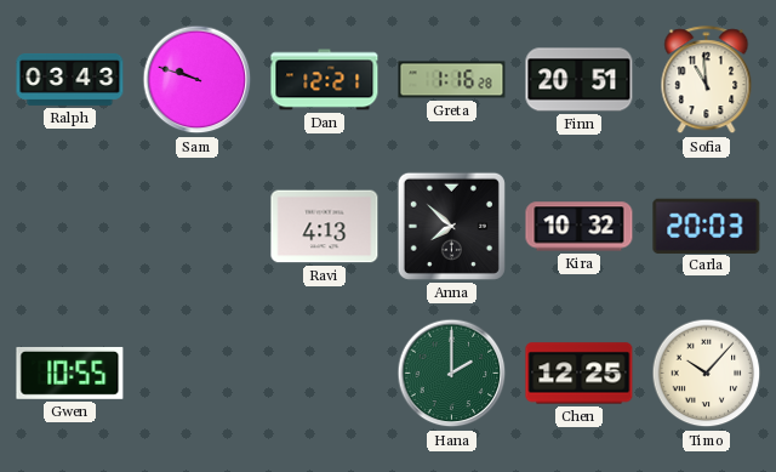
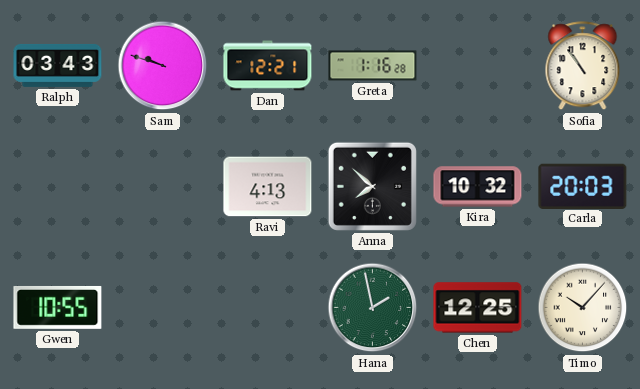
Finn: 20:51 -> none
Sofia: 10:59 -> 10:54
Hana: 2:00 -> 1:58
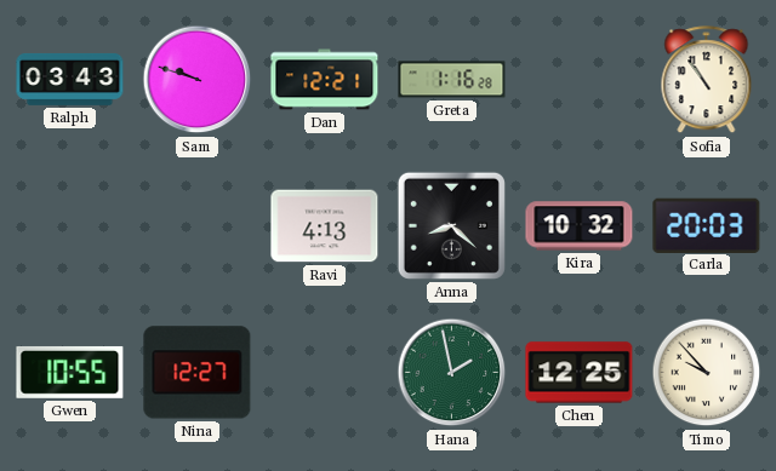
Anna: 7:52 -> 8:22
Nina: none -> 12:27
Timo: 10:07 -> 9:53
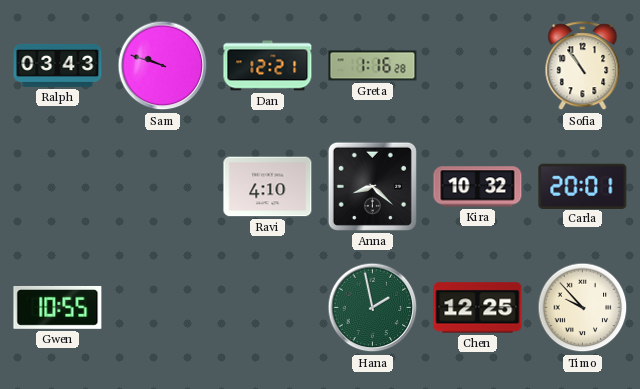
Ravi: 4:13 -> 4:10
Carla: 20:03 -> 20:01
Nina: 12:27 -> none
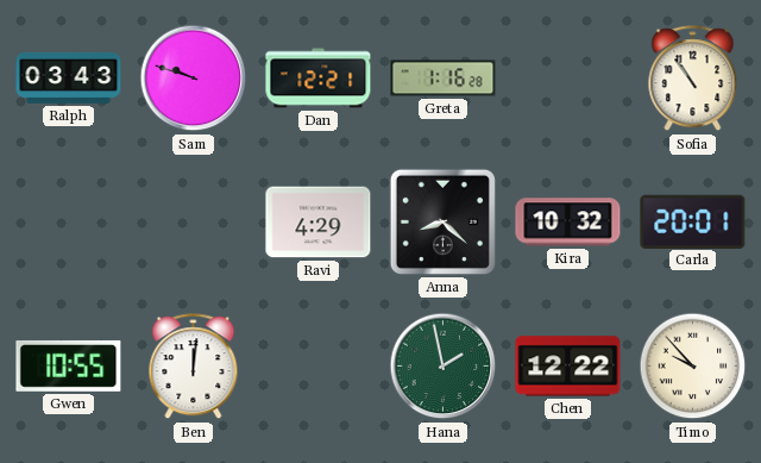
Ravi: 4:10 -> 4:29
Ben: none -> 12:01
Chen: 12:25 -> 12:22
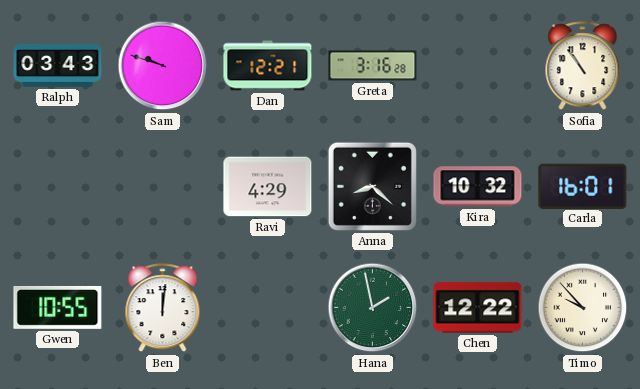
Greta: 1:16 -> 3:16
Carla: 20:01 -> 16:01
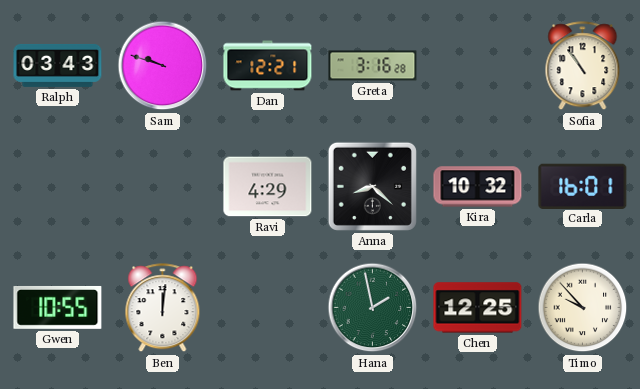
Chen: 12:22 -> 12:25
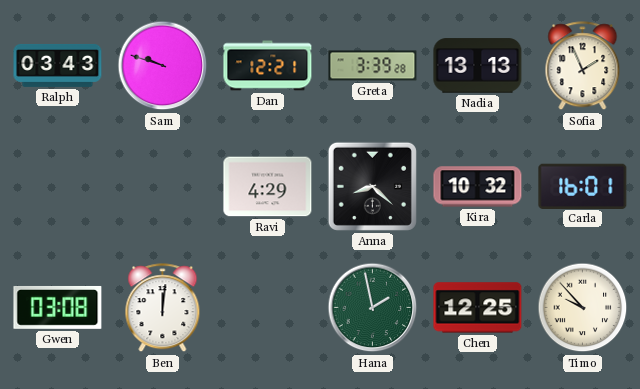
Greta: 3:16 -> 3:39
Nadia: none -> 13:13
Sofia: 10:54 -> 1:56
Gwen: 10:55 -> 03:08
